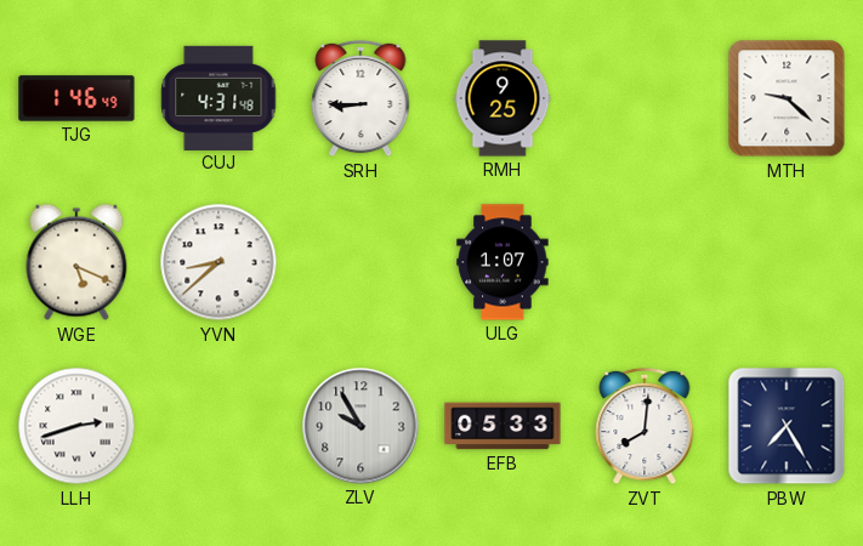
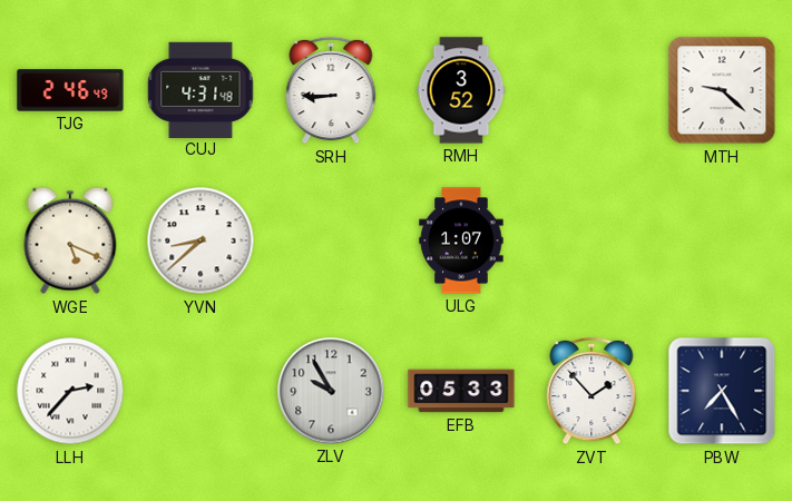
TJG: 1:46 -> 2:46
RMH: 9:25 -> 3:52
LLH: 2:42 -> 2:37
ZVT: 8:01 -> 1:53
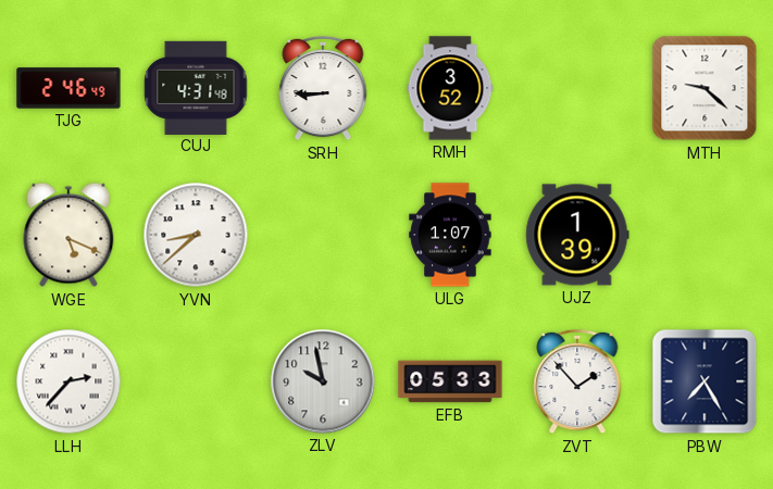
UJZ: none -> 1:39
ZLV: 9:55 -> 9:58
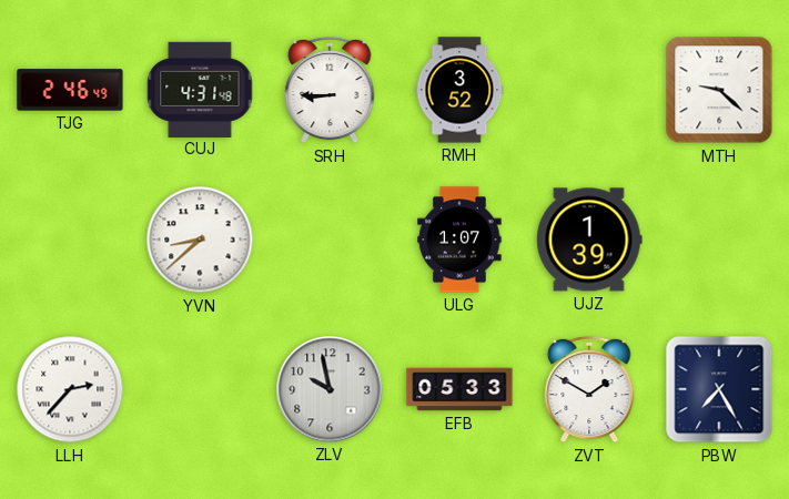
WGE: 5:19 -> none
ZVT: 1:53 -> 1:50
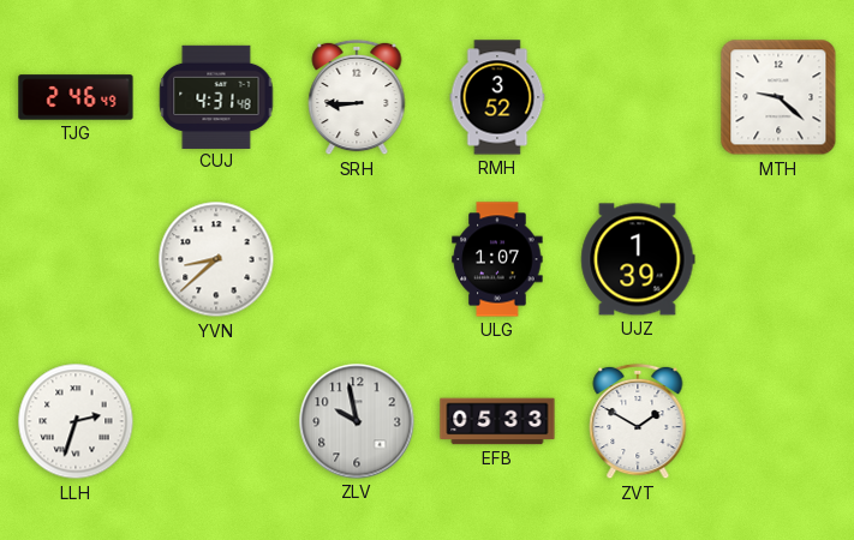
LLH: 2:37 -> 2:33
PBW: 7:25 -> none
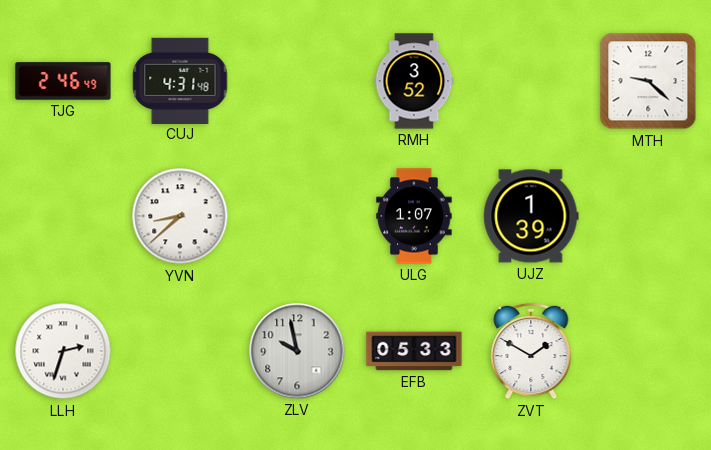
SRH: 8:45 -> none
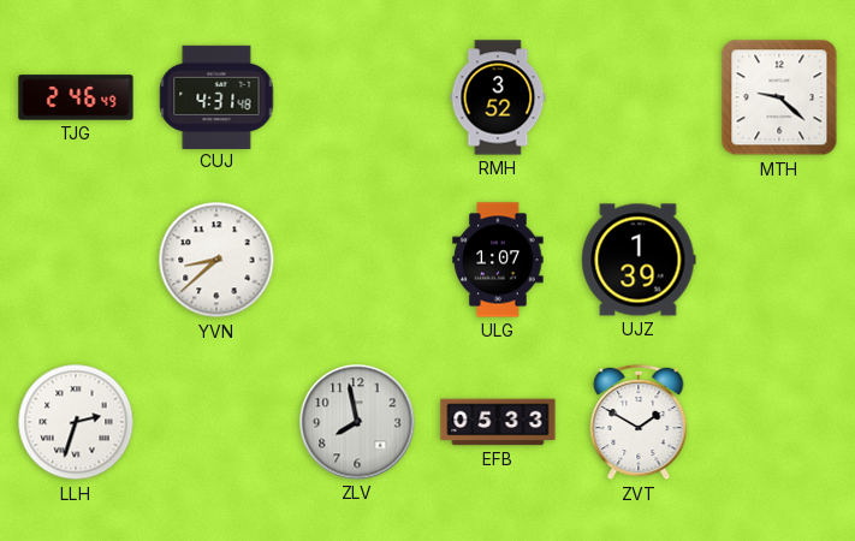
ZLV: 9:58 -> 7:58
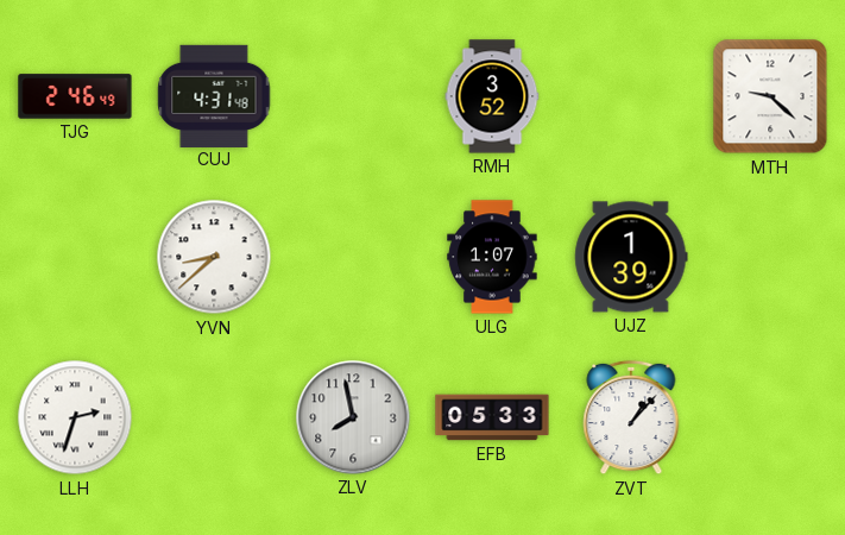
ZVT: 1:50 -> 1:07
